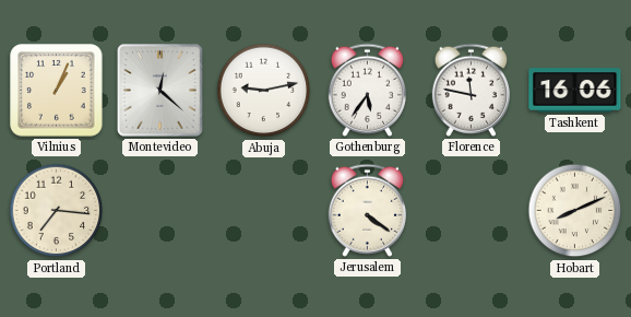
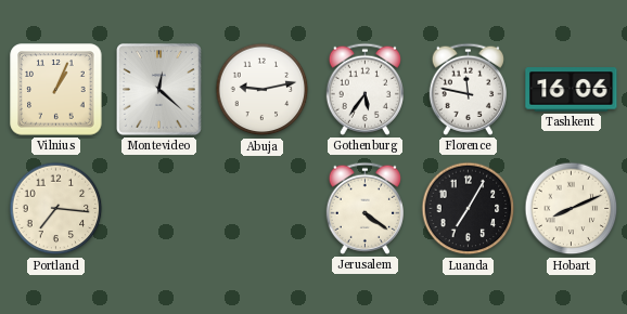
Luanda: none -> 7:05
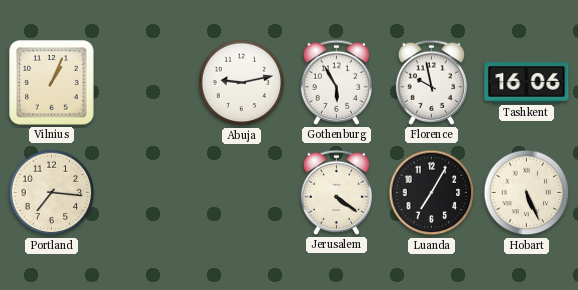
Montevideo: 12:22 -> none
Gothenburg: 5:36 -> 5:55
Florence: 11:47 -> 9:58
Hobart: 8:11 -> 5:26
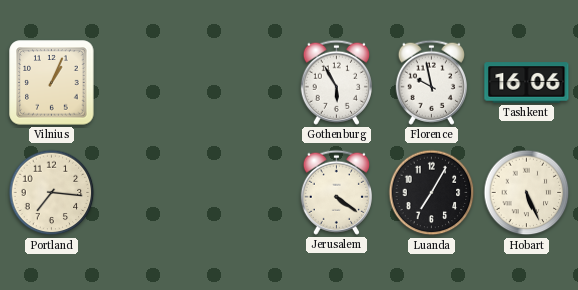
Abuja: 9:13 -> none
